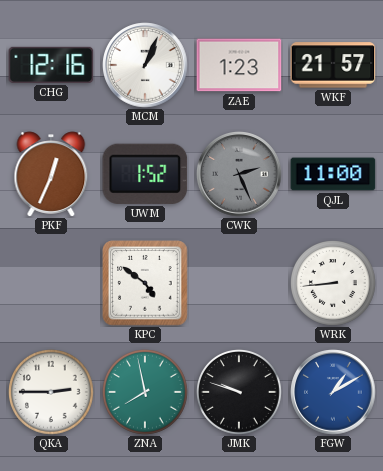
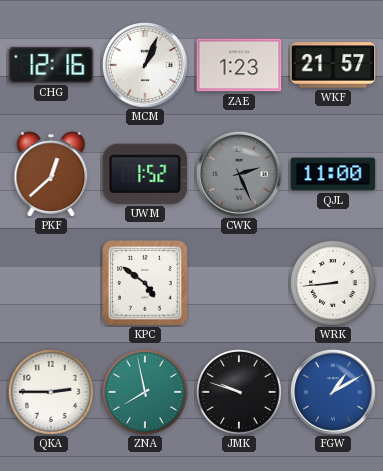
PKF: 12:34 -> 12:38
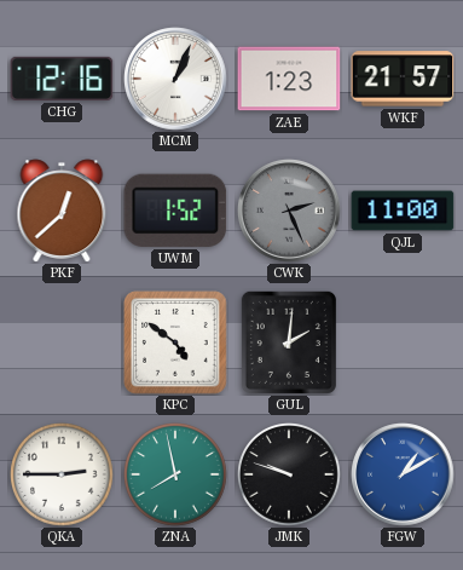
GUL: none -> 2:01
WRK: 8:44 -> none
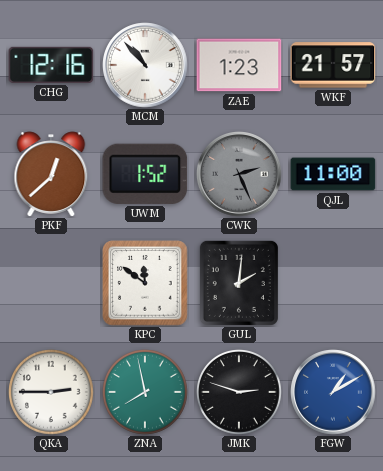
MCM: 1:04 -> 10:53
KPC: 4:51 -> 11:51
JMK: 9:48 -> 2:48
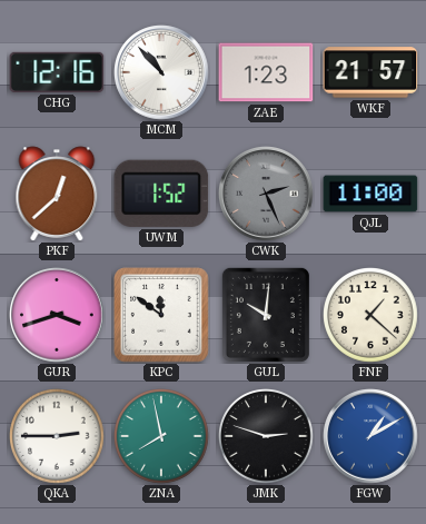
GUR: none -> 3:42
GUL: 2:01 -> 10:01
FNF: none -> 1:22
